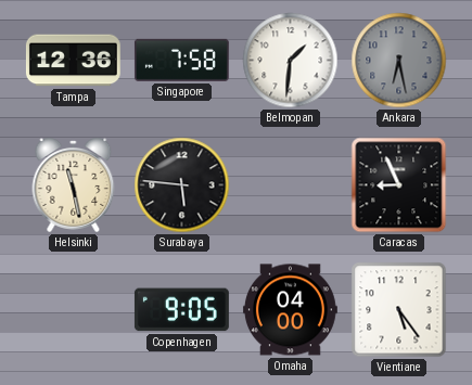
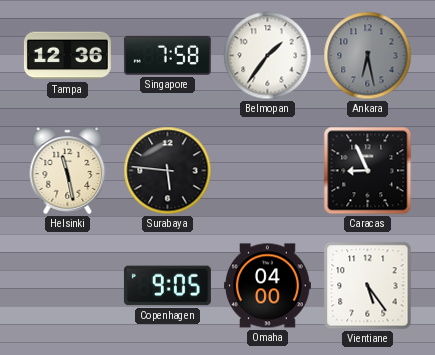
Belmopan: 1:31 -> 1:36
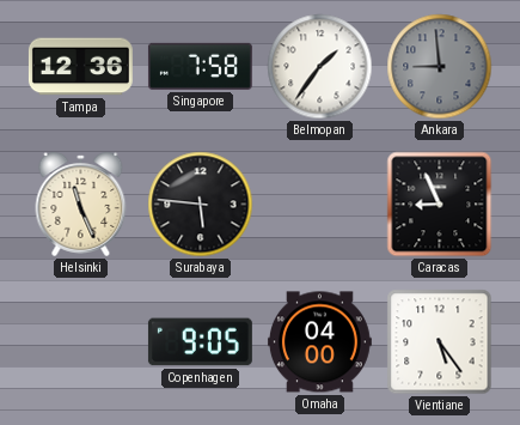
Ankara: 6:28 -> 8:59
Helsinki: 11:28 -> 11:26
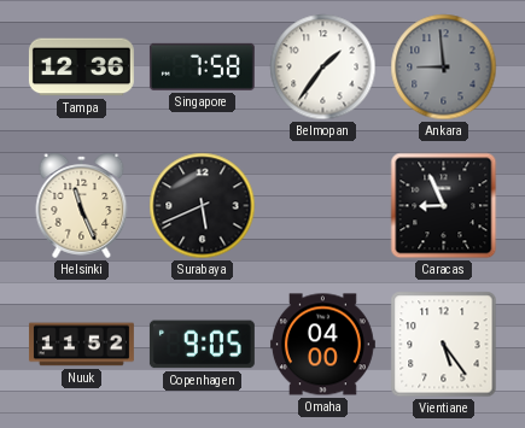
Surabaya: 5:46 -> 5:41
Nuuk: none -> 11:52
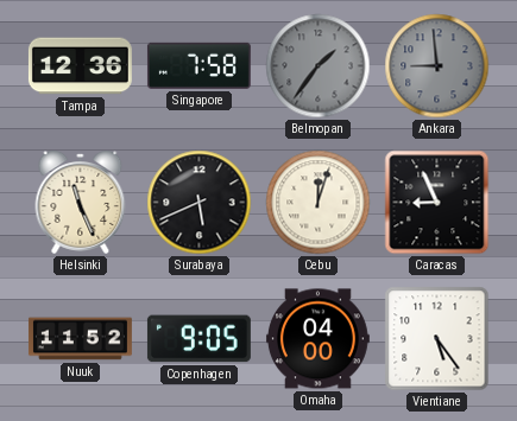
Belmopan dial: white -> grey
Cebu: none -> 12:03
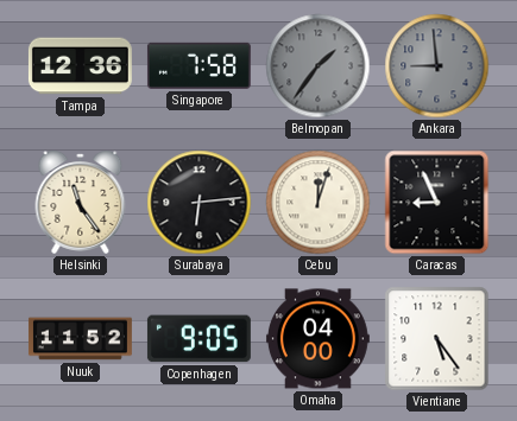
Helsinki: 11:26 -> 11:24
Surabaya: 5:41 -> 6:14
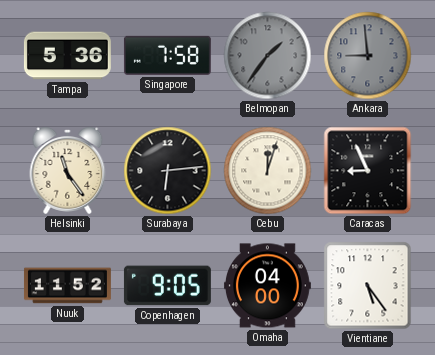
Tampa: 12:36 -> 5:36
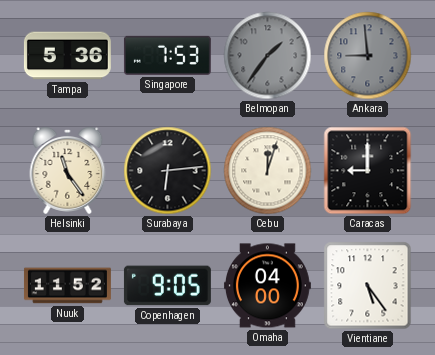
Singapore: 7:58 -> 7:53
Caracas: 8:56 -> 9:00
